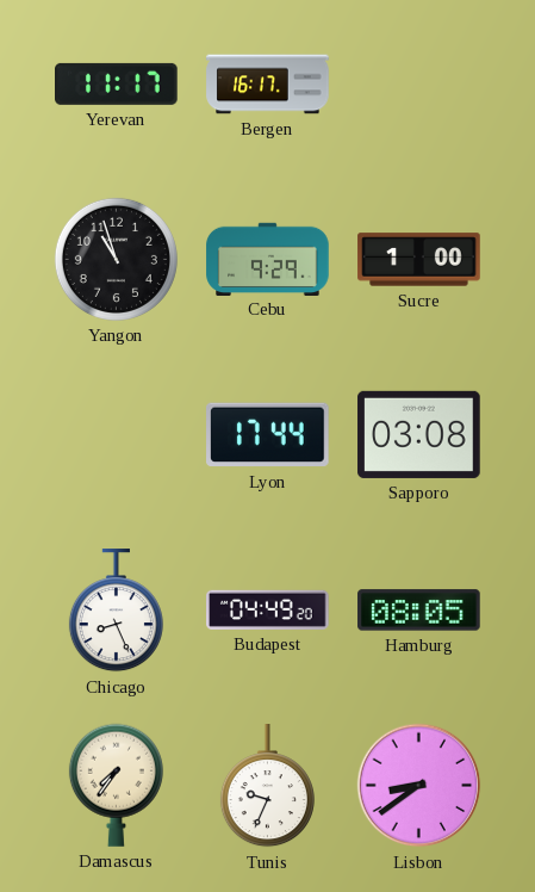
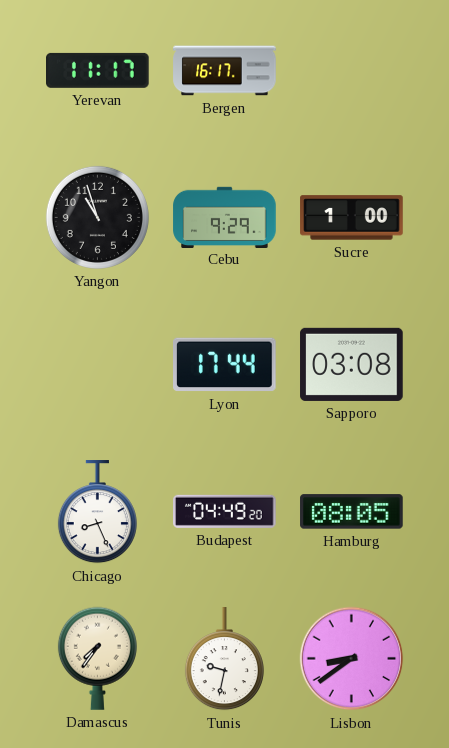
Tunis: 9:34 -> 9:32
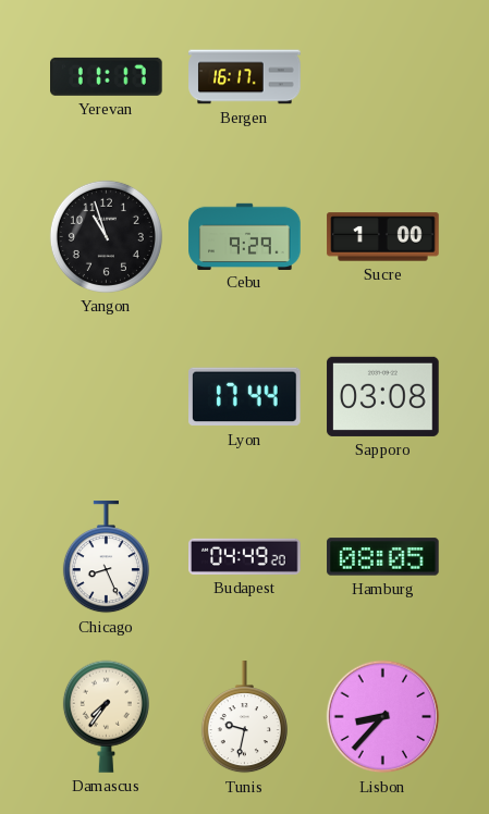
Lisbon: 8:39 -> 8:37
